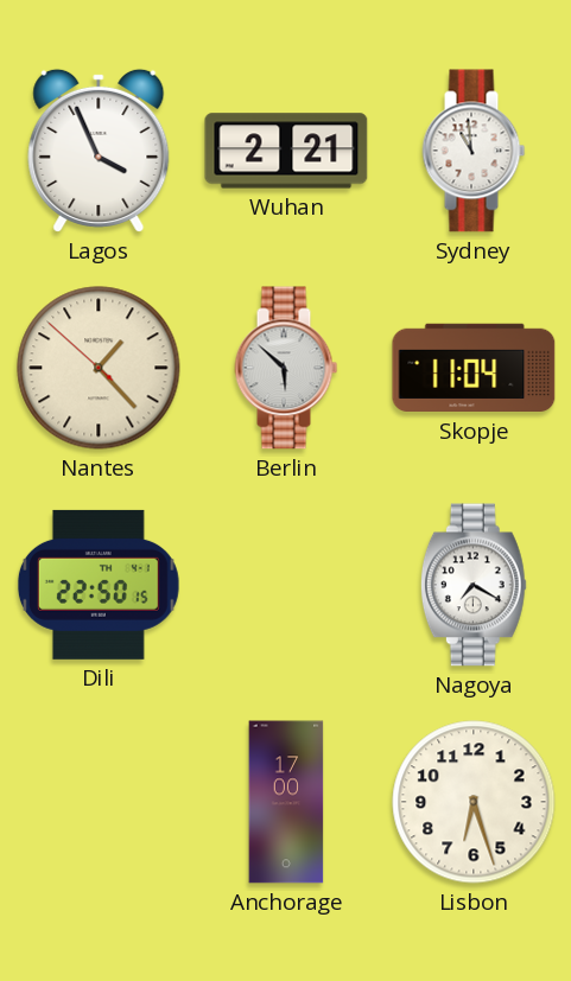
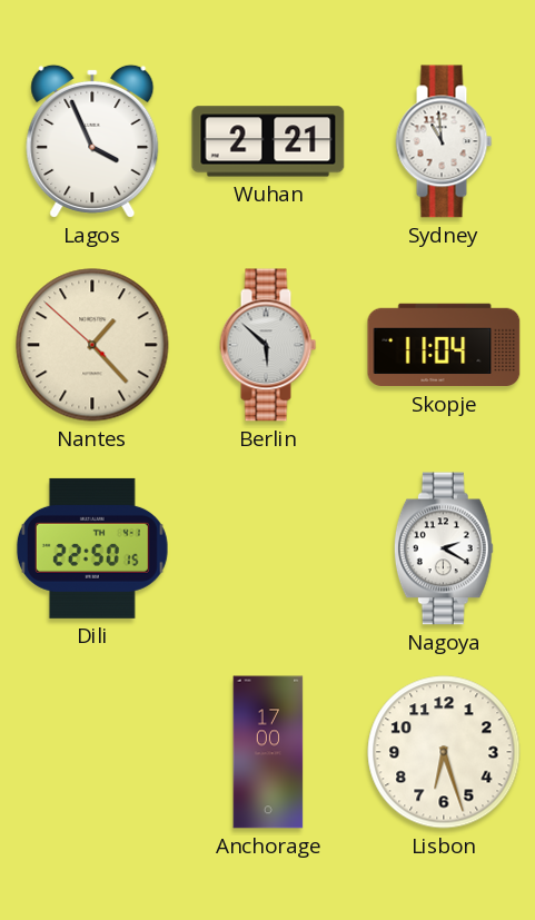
Nagoya: 7:20 -> 2:20
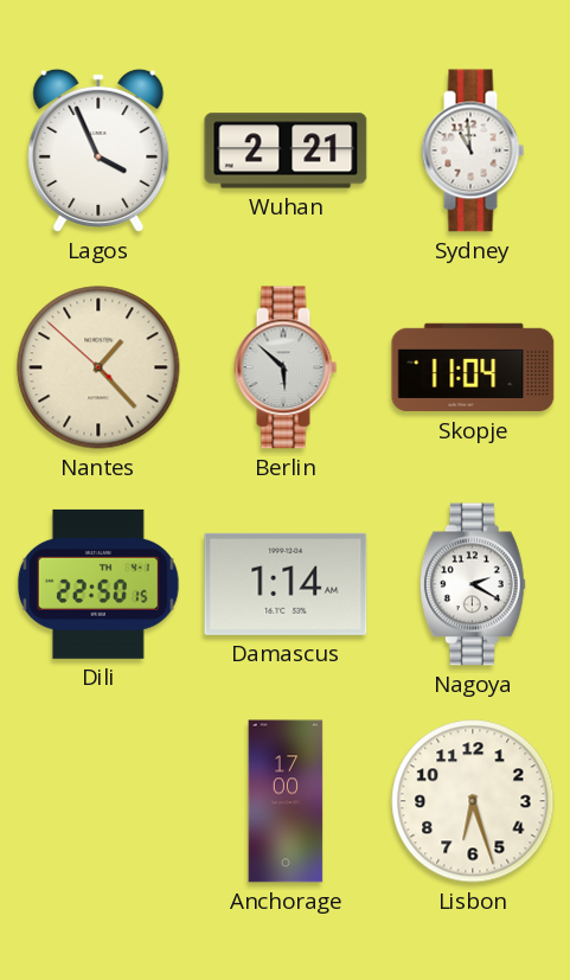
Damascus: none -> 1:14
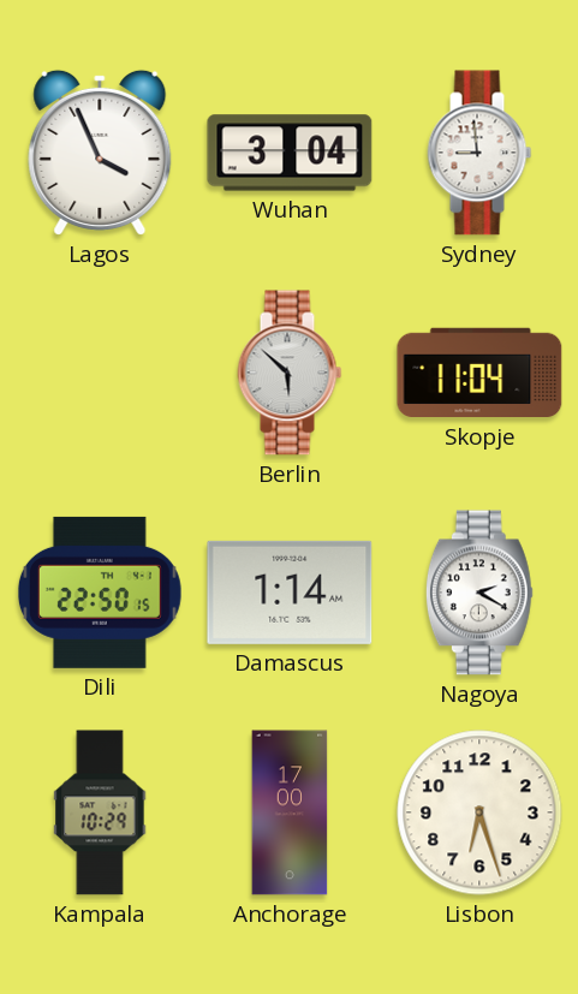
Wuhan: 2:21 -> 3:04
Sydney: 10:59 -> 8:59
Nantes: 1:22 -> none
Kampala: none -> 10:29
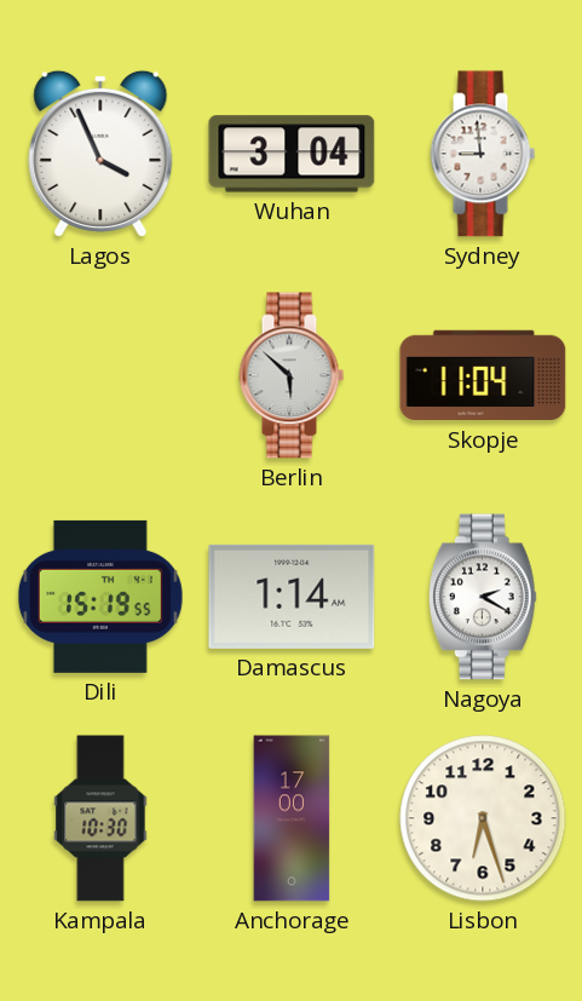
Dili: 22:50 -> 15:19
Kampala: 10:29 -> 10:30
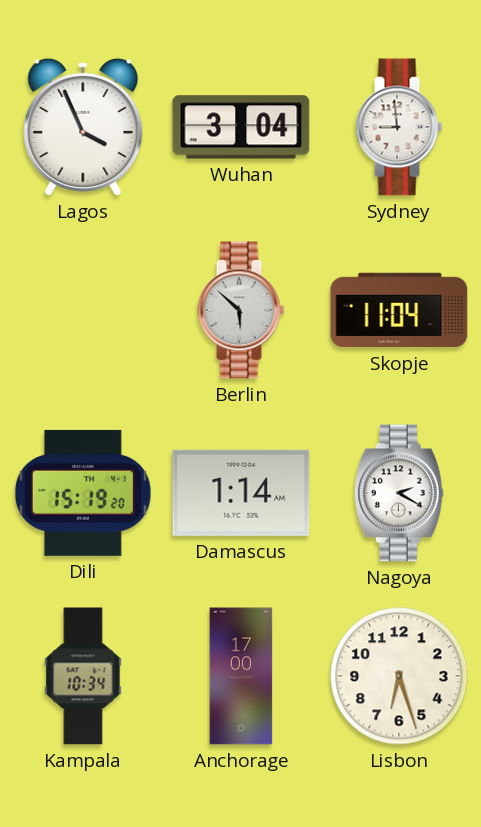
Dili: 15:19:55 -> 15:19:20
Kampala: 10:30 -> 10:34
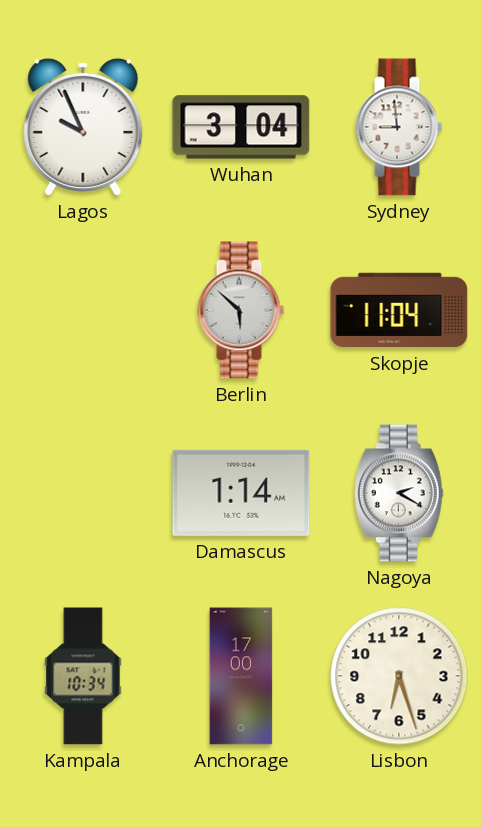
Lagos: 3:56 -> 9:56
Dili: 15:19 -> none
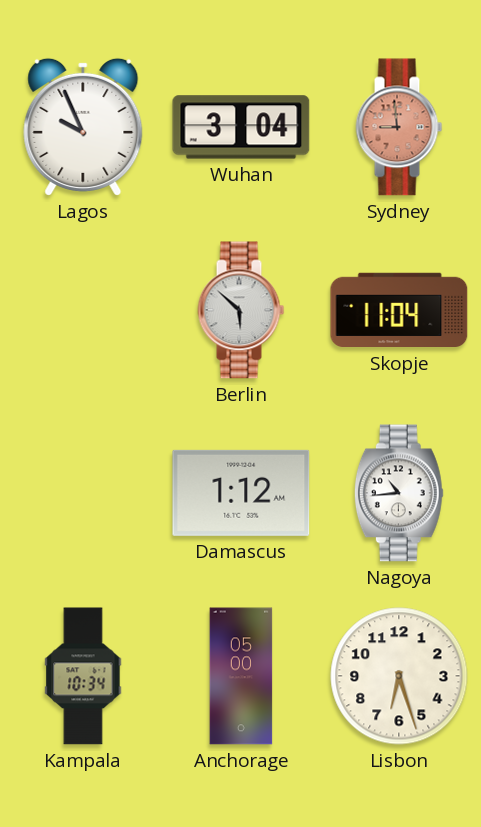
Sydney dial: white -> salmon
Damascus: 1:14 -> 1:12
Nagoya: 2:20 -> 10:44
Anchorage: 17:00 -> 05:00
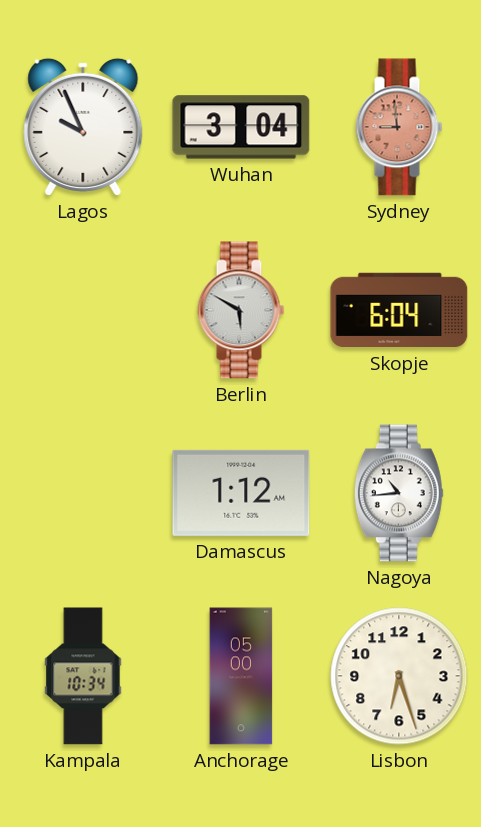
Berlin: 5:52 -> 5:50
Skopje: 11:04 -> 6:04
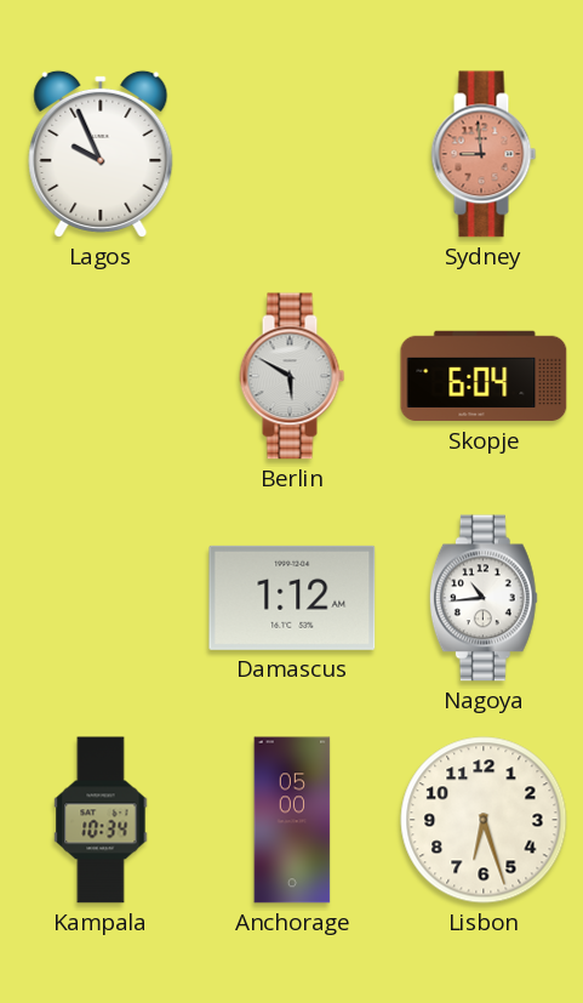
Wuhan: 3:04 -> none
